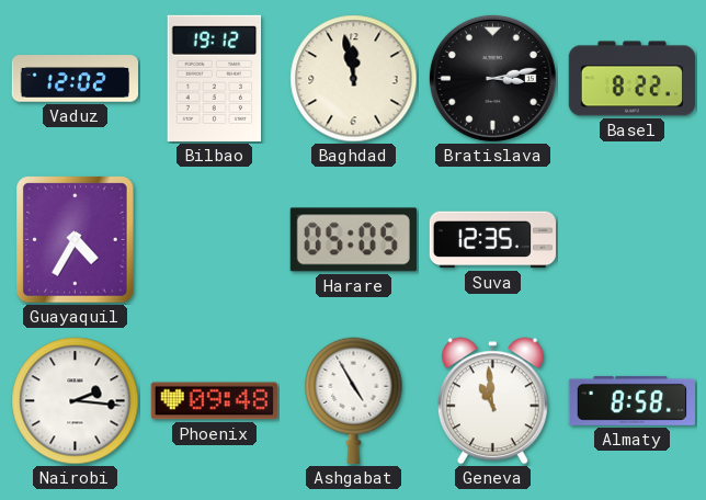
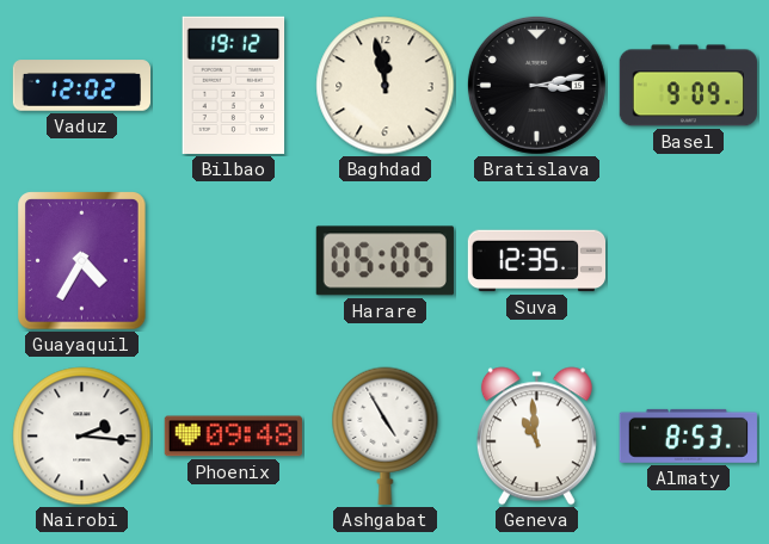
Basel: 8:22 -> 9:09
Almaty: 8:58 -> 8:53
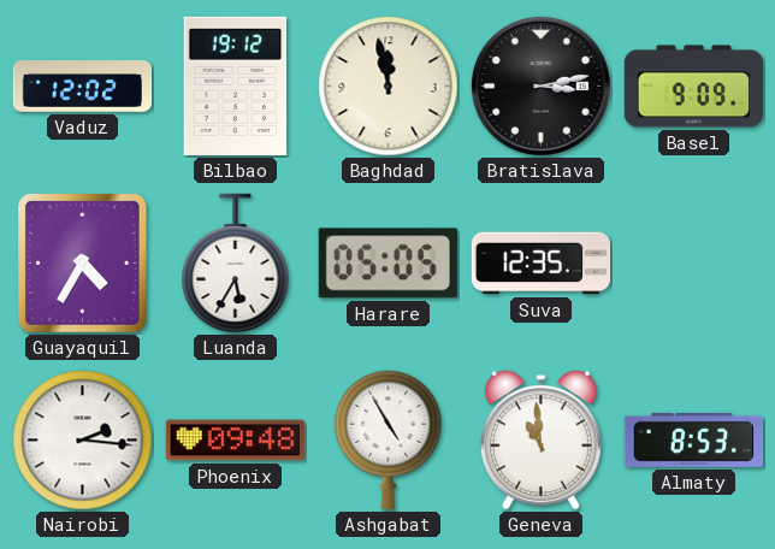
Luanda: none -> 5:35
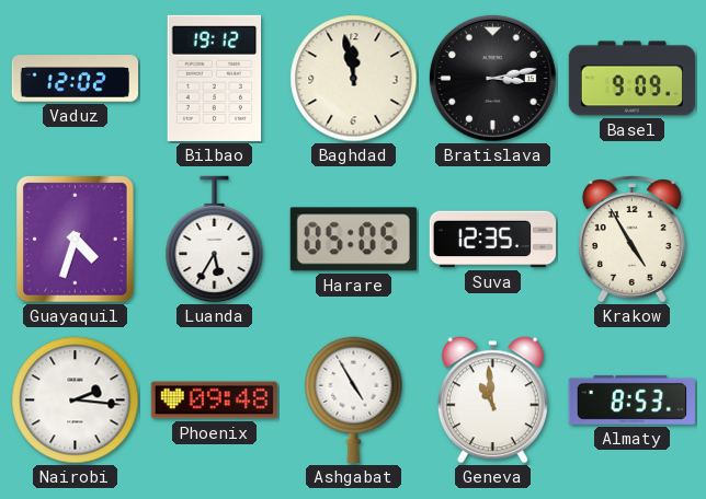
Guayaquil: 4:35 -> 4:33
Krakow: none -> 4:55
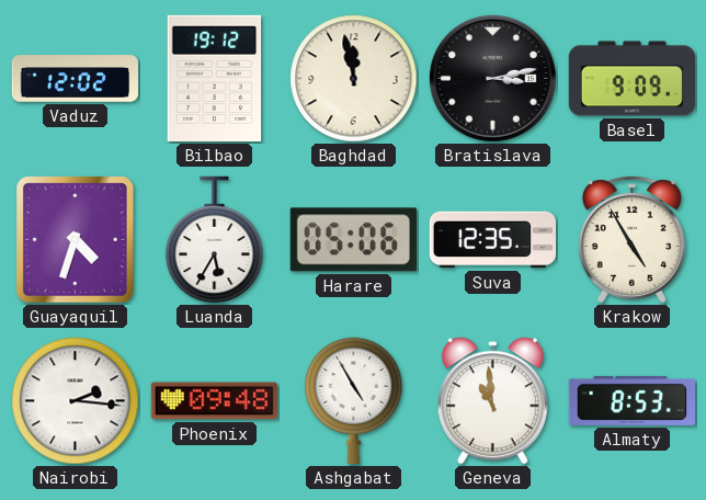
Harare: 05:05 -> 05:06
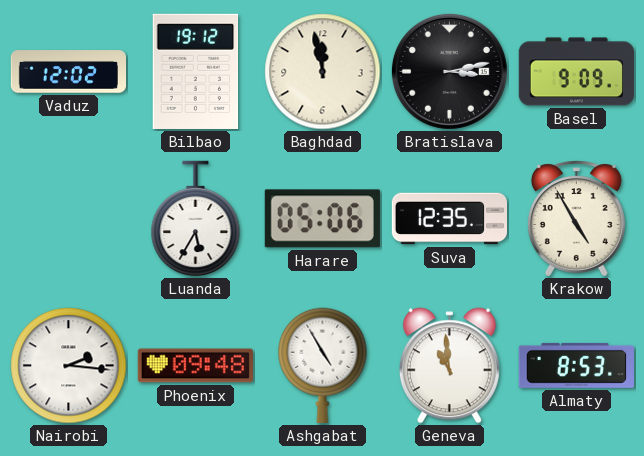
Guayaquil: 4:33 -> none
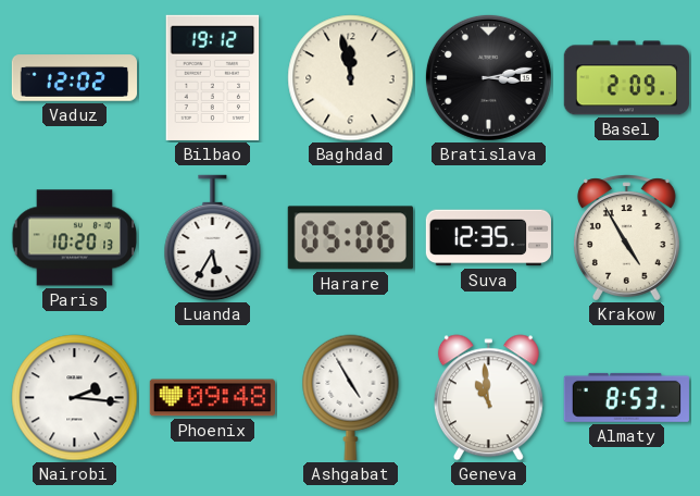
Basel: 9:09 -> 2:09
Paris: none -> 10:20
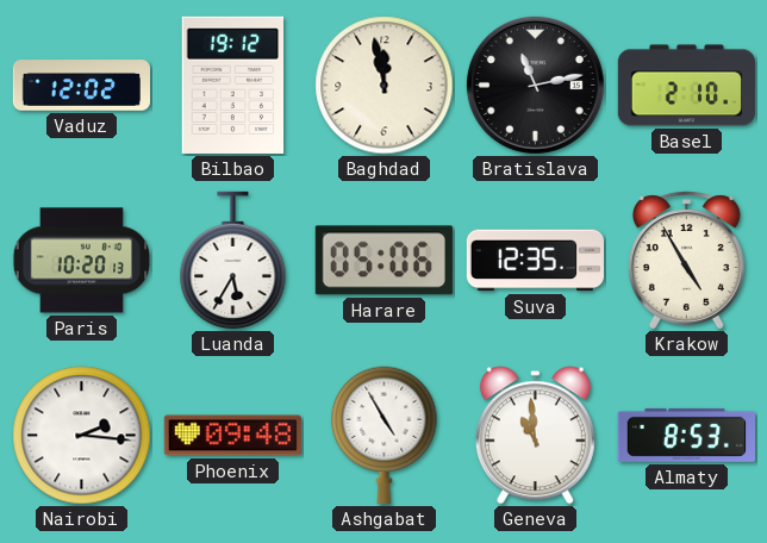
Bratislava: 3:13 -> 11:13
Basel: 2:09 -> 2:10
